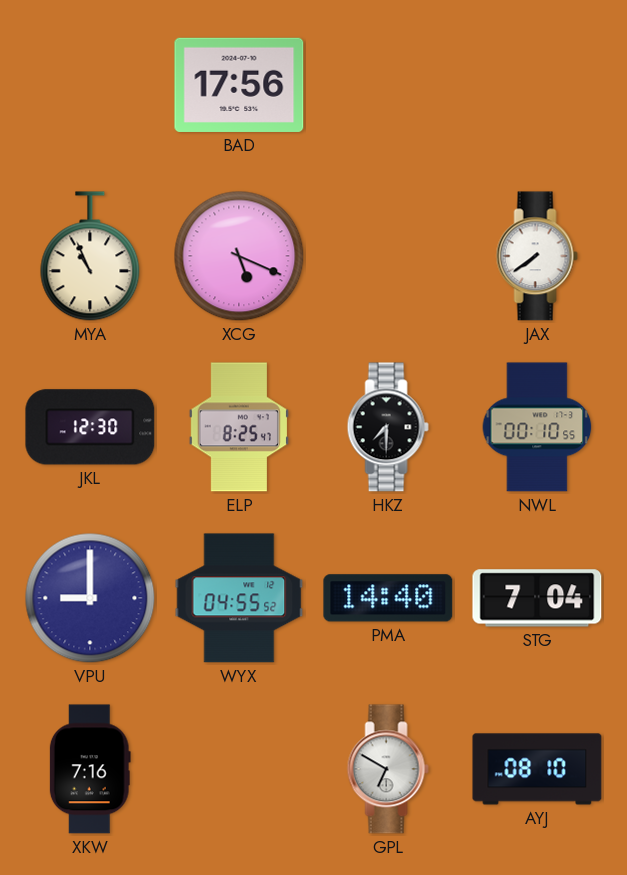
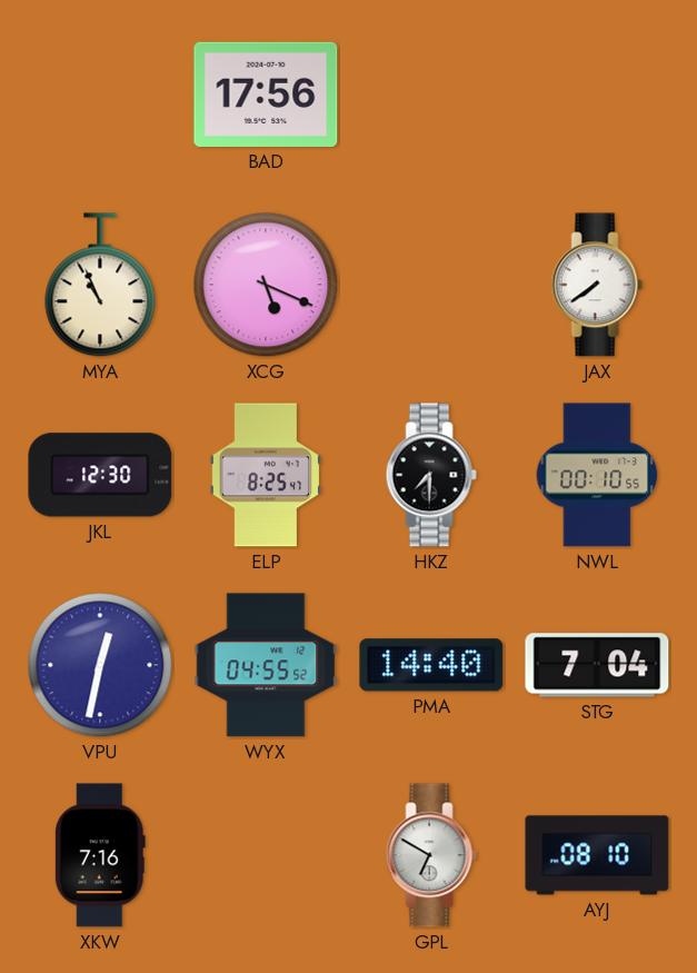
VPU: 9:00 -> 12:32
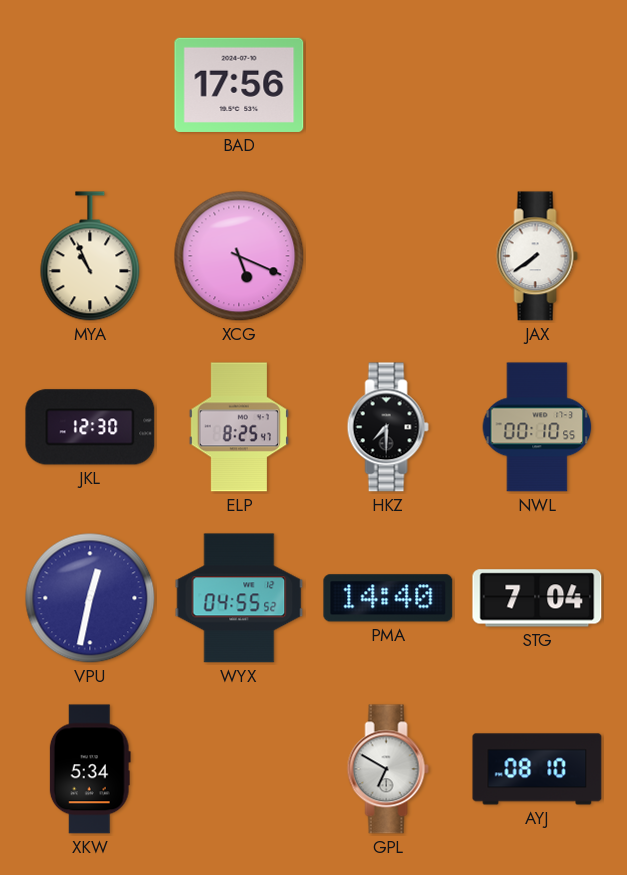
XKW: 7:16 -> 5:34
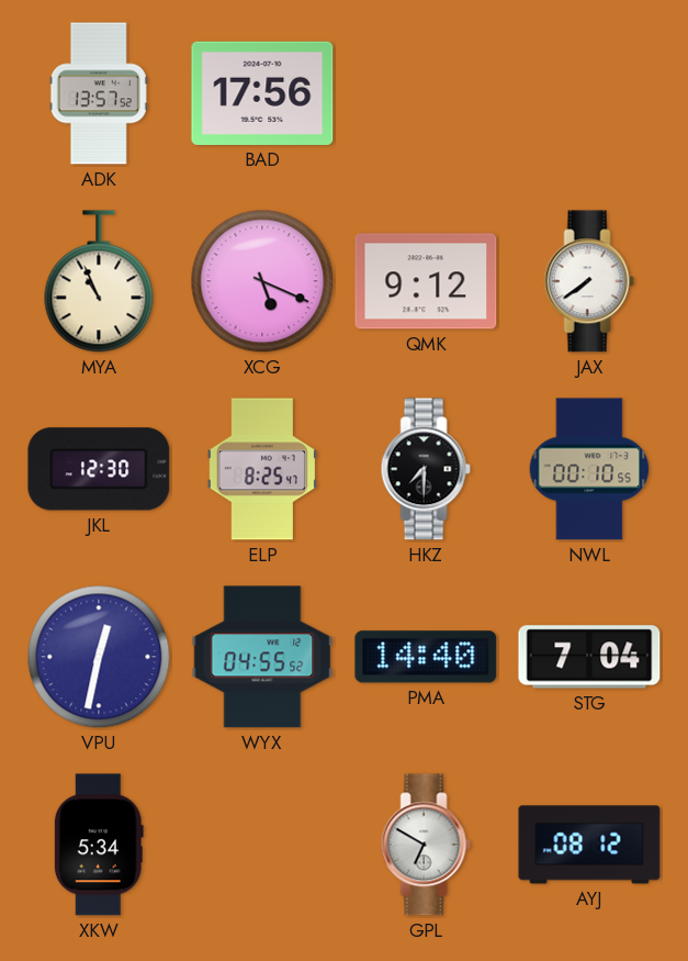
ADK: none -> 13:57
QMK: none -> 9:12
AYJ: 08:10 -> 08:12
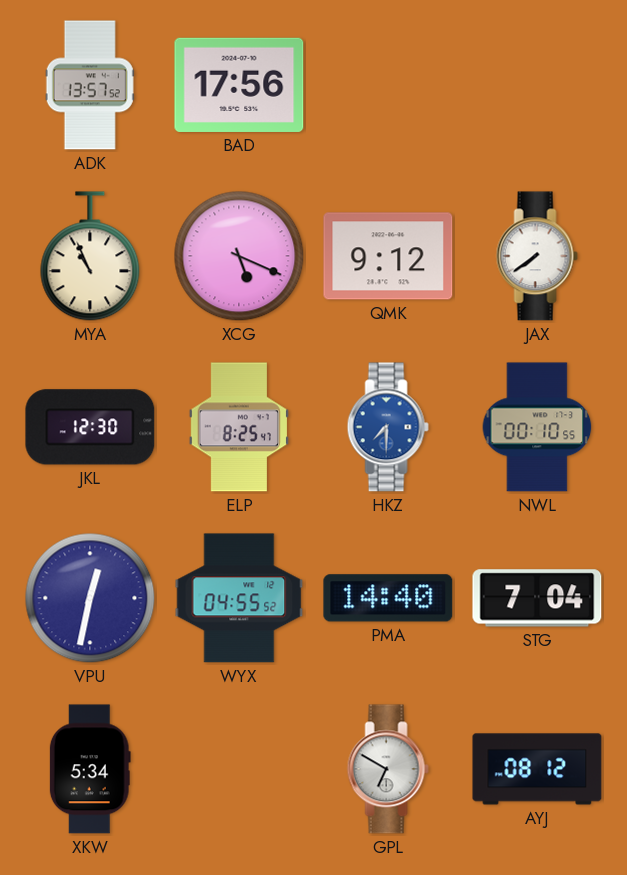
HKZ dial: black -> blue
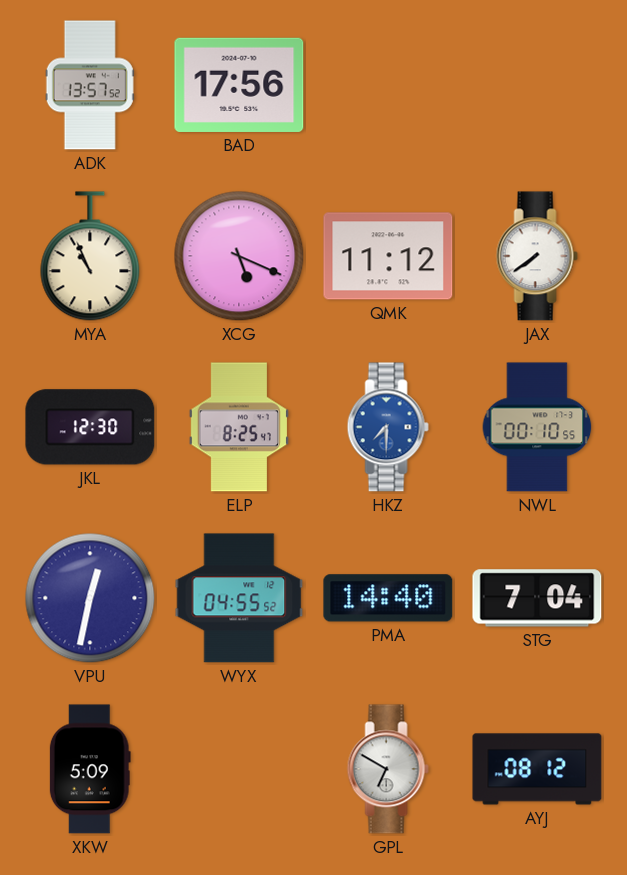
QMK: 9:12 -> 11:12
XKW: 5:34 -> 5:09
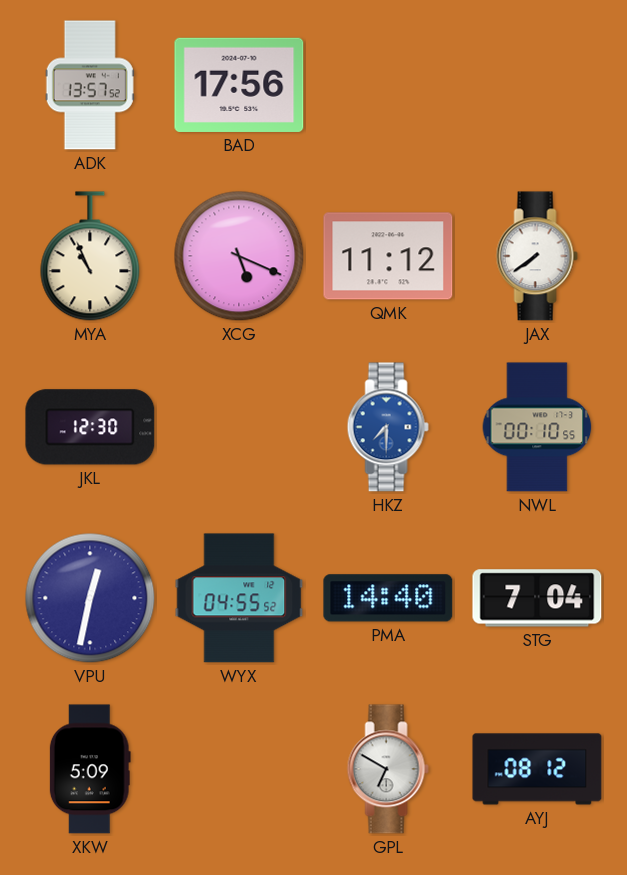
ELP: 8:25 -> none
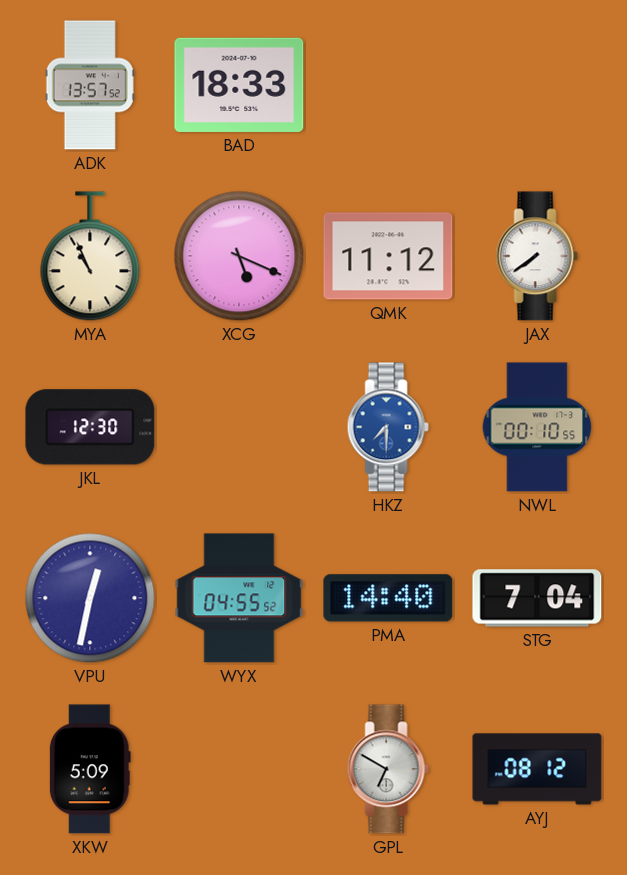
BAD: 17:56 -> 18:33
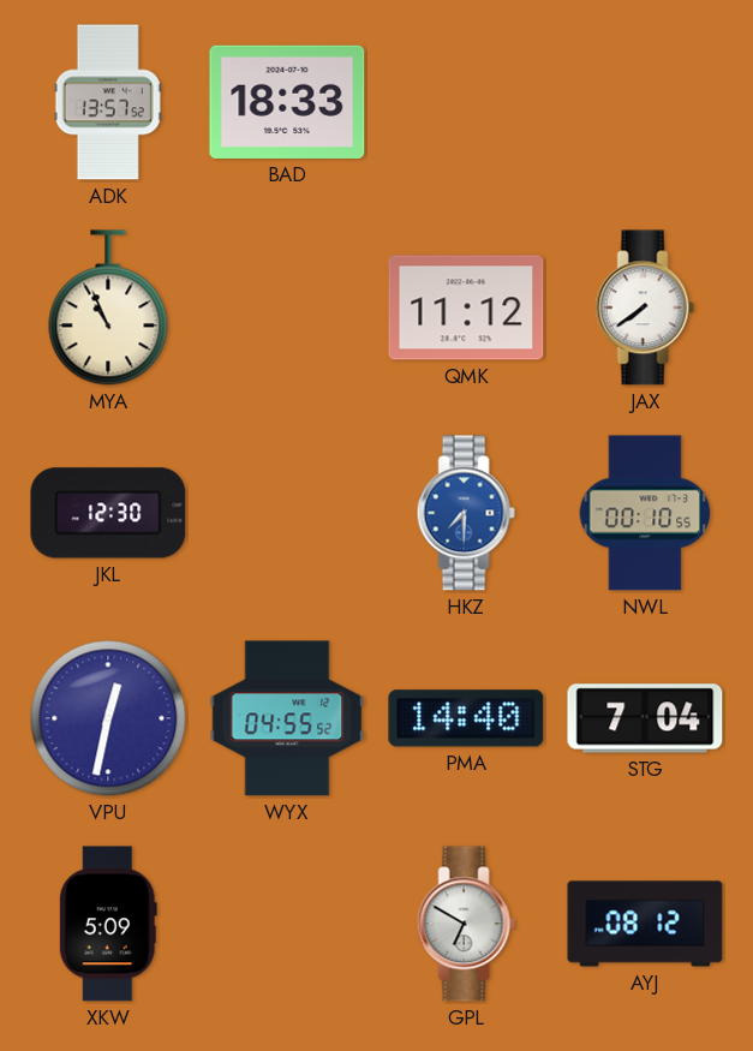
XCG: 5:19 -> none
